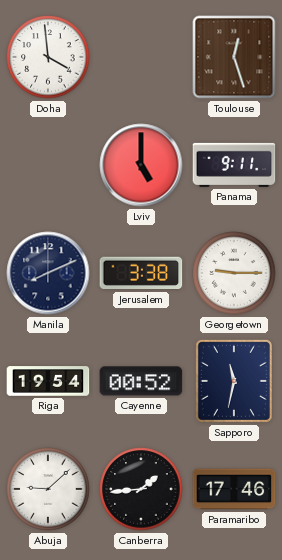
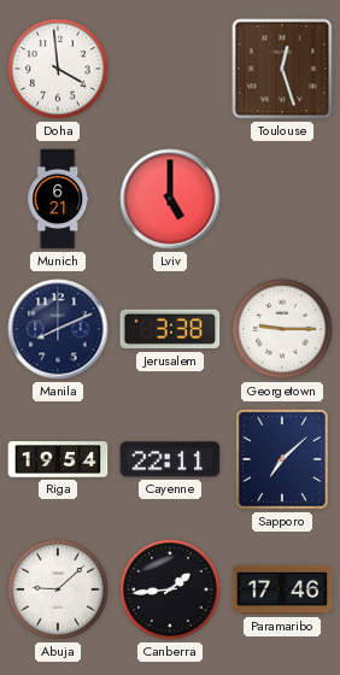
Munich: none -> 6:21
Panama: 9:11 -> none
Cayenne: 00:52 -> 22:11
Sapporo: 11:32 -> 7:08
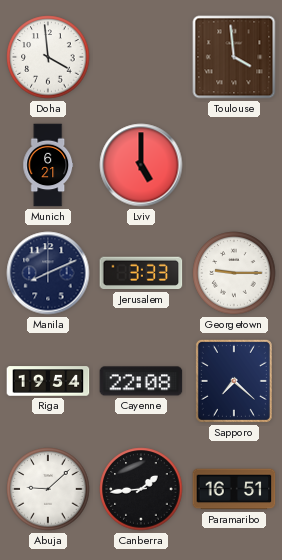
Toulouse: 12:27 -> 3:59
Jerusalem: 3:38 -> 3:33
Cayenne: 22:11 -> 22:08
Sapporo: 7:08 -> 7:22
Paramaribo: 17:46 -> 16:51
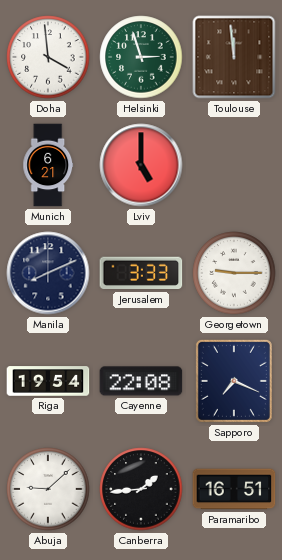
Helsinki: none -> 2:57
Toulouse: 3:59 -> 11:59
Sapporo: 7:22 -> 7:19
